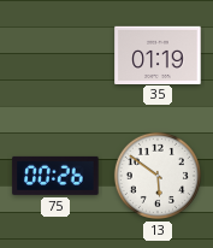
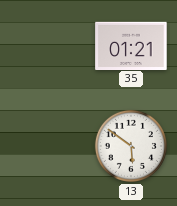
35: 01:19 -> 01:21
75: 00:26 -> none
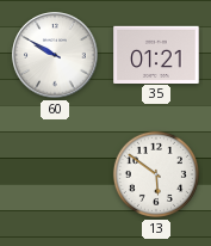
60: none -> 9:50
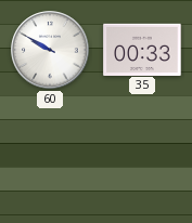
35: 01:21 -> 00:33
13: 5:51 -> none
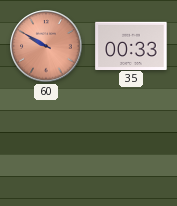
60 dial: white -> salmon
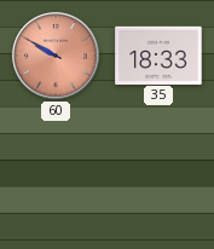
35: 00:33 -> 18:33
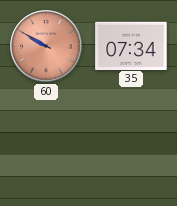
35: 18:33 -> 07:34
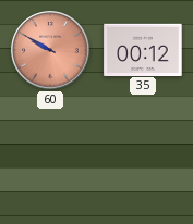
35: 07:34 -> 00:12
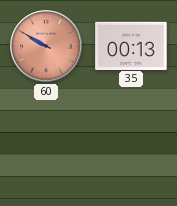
35: 00:12 -> 00:13
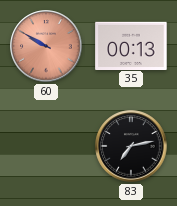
83: none -> 7:13
